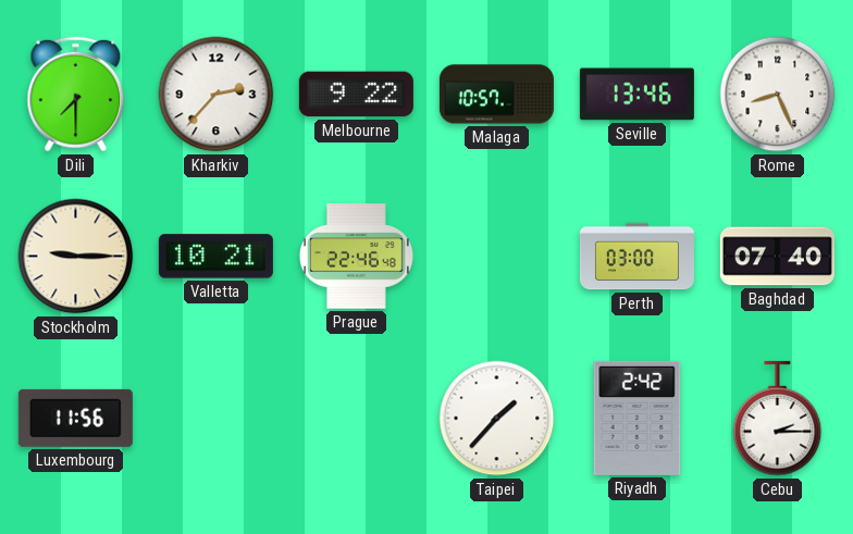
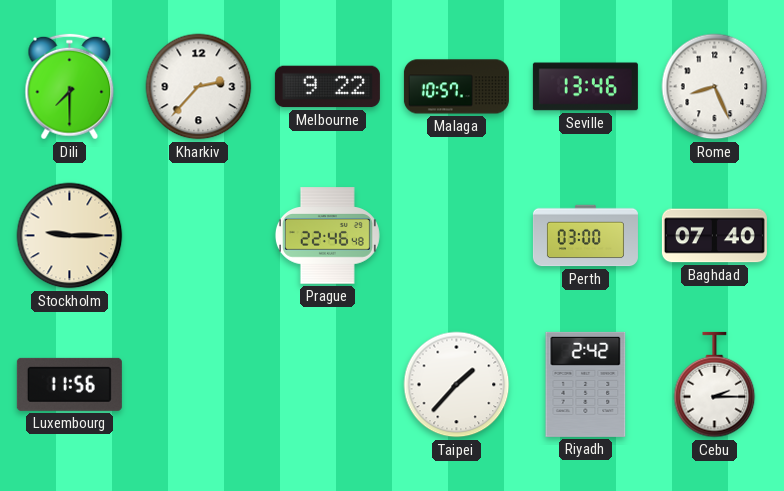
Valletta: 10:21 -> none
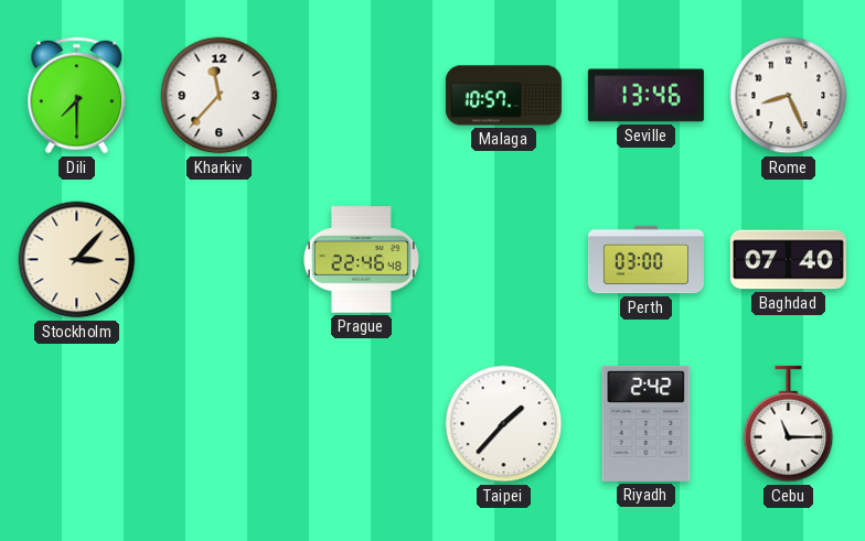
Kharkiv: 2:37 -> 11:37
Melbourne: 9:22 -> none
Stockholm: 9:15 -> 3:07
Luxembourg: 11:56 -> none
Cebu: 2:15 -> 11:15
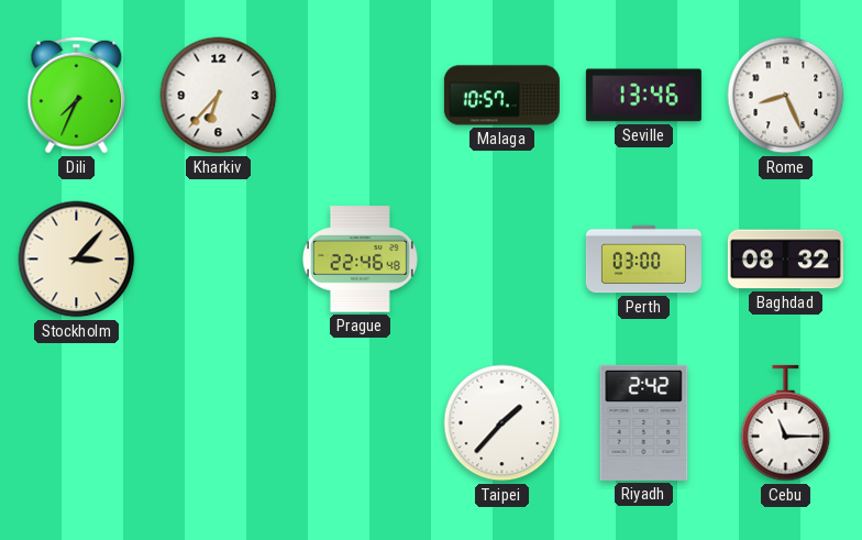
Dili: 7:30 -> 7:34
Kharkiv: 11:37 -> 6:37
Baghdad: 07:40 -> 08:32
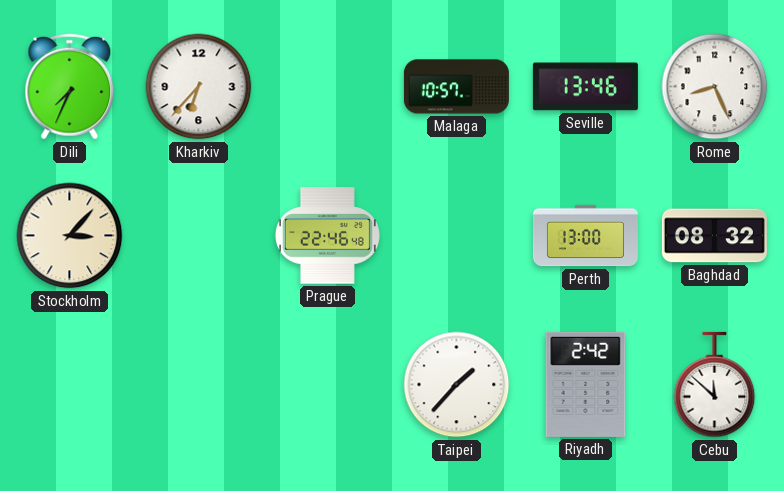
Perth: 03:00 -> 13:00
Cebu: 11:15 -> 11:52
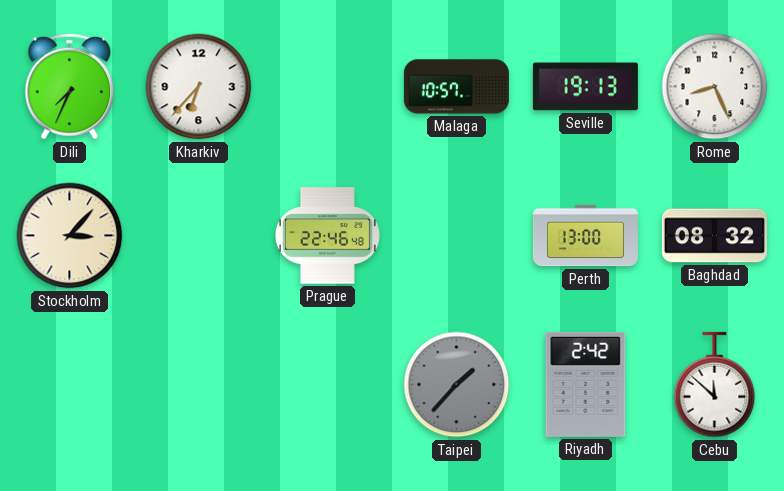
Seville: 13:46 -> 19:13
Taipei dial: white -> grey
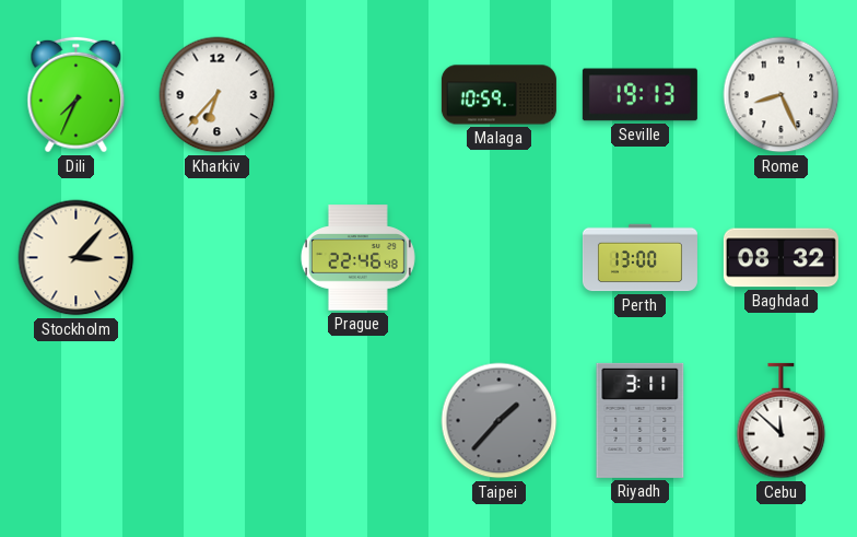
Malaga: 10:57 -> 10:59
Riyadh: 2:42 -> 3:11
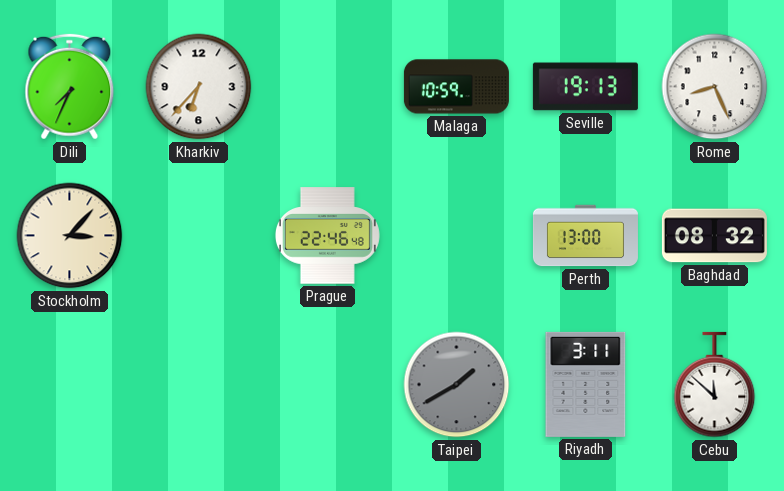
Taipei: 1:37 -> 1:40
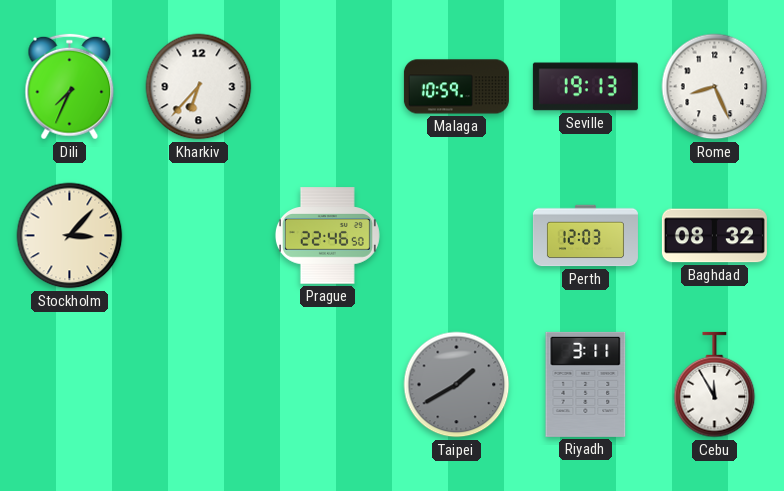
Prague: 22:46:48 -> 22:46:50
Perth: 13:00 -> 12:03
Cebu: 11:52 -> 11:55
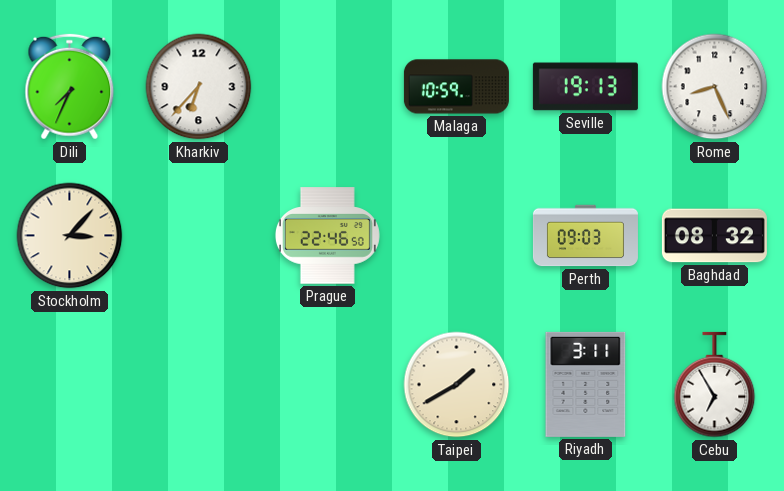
Perth: 12:03 -> 09:03
Taipei dial: grey -> cream
Cebu: 11:55 -> 6:55
